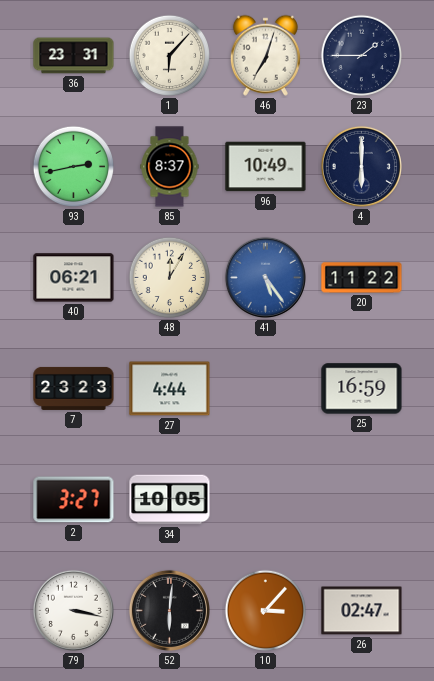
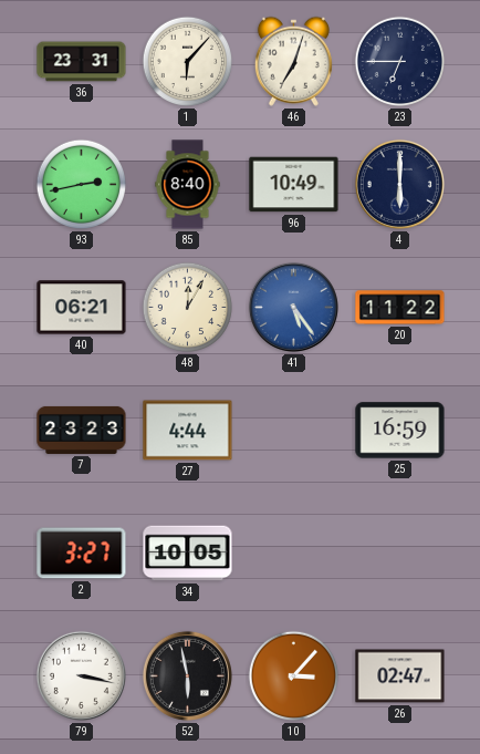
23: 1:45 -> 6:45
85: 8:37 -> 8:40
52: 6:01 -> 5:58
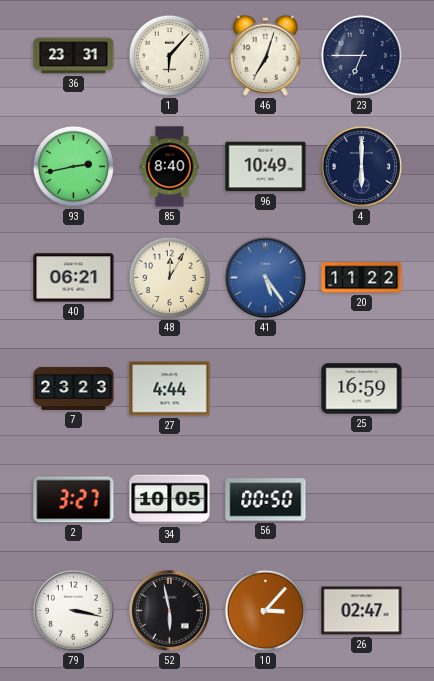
56: none -> 00:50
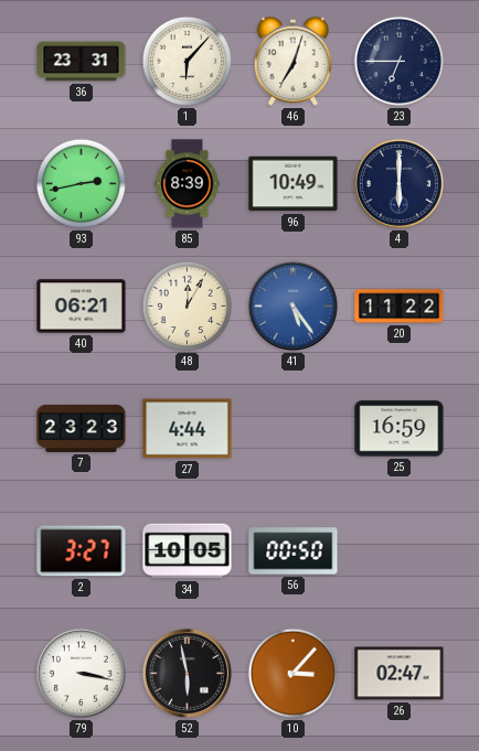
85: 8:40 -> 8:39
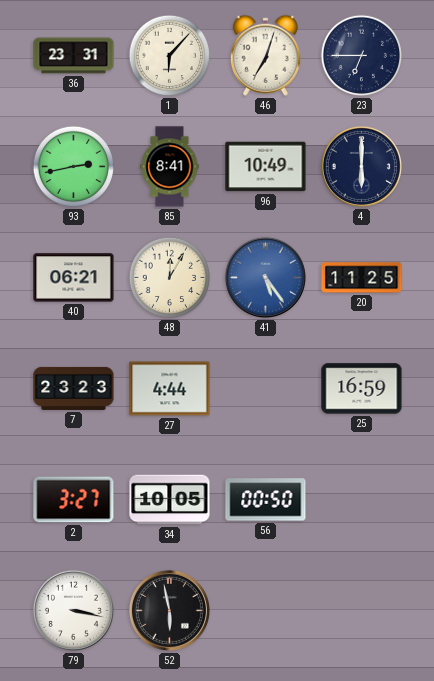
85: 8:39 -> 8:41
20: 11:22 -> 11:25
10: 3:07 -> none
26: 02:47 -> none
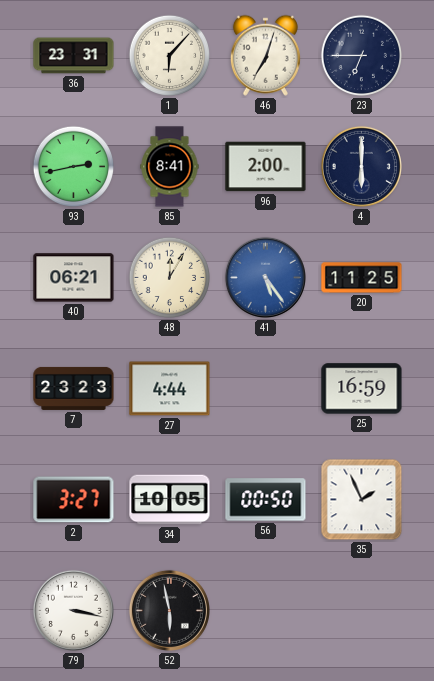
96: 10:49 -> 2:00
35: none -> 1:56
